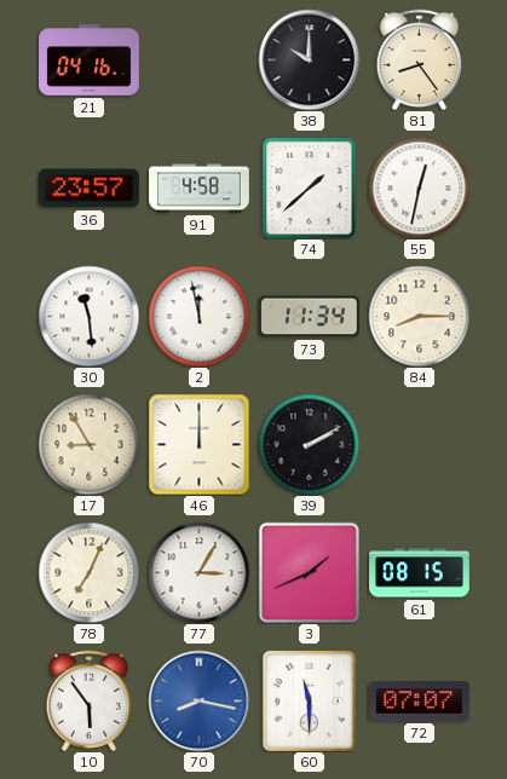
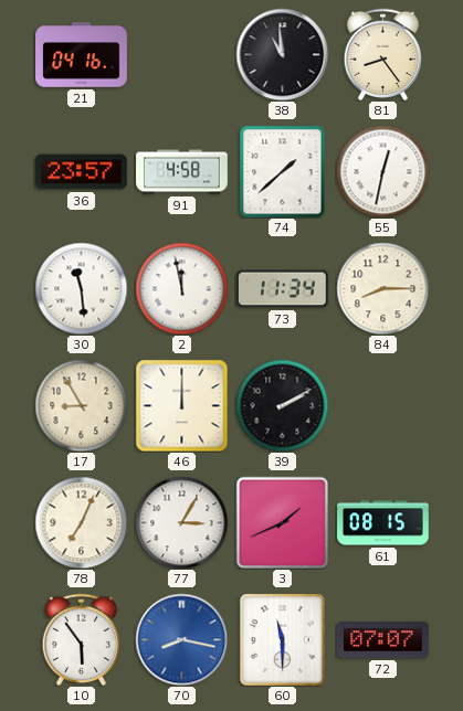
38: 10:00 -> 10:59
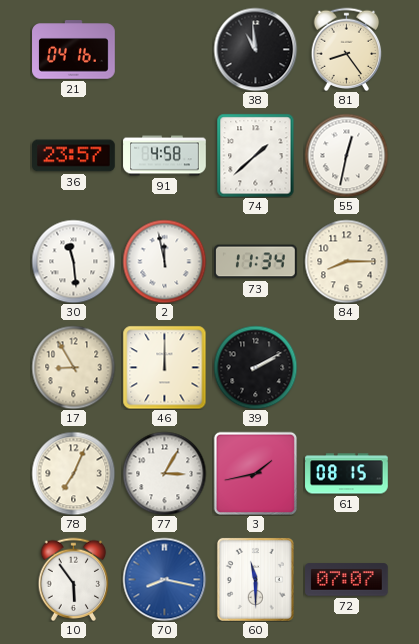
3: 1:41 -> 1:43
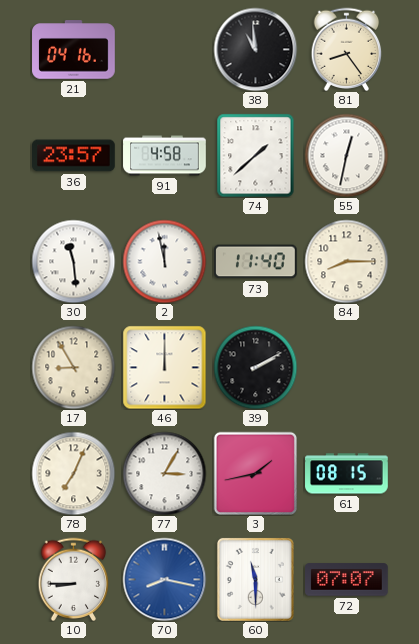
73: 11:34 -> 11:40
10: 5:54 -> 8:45
